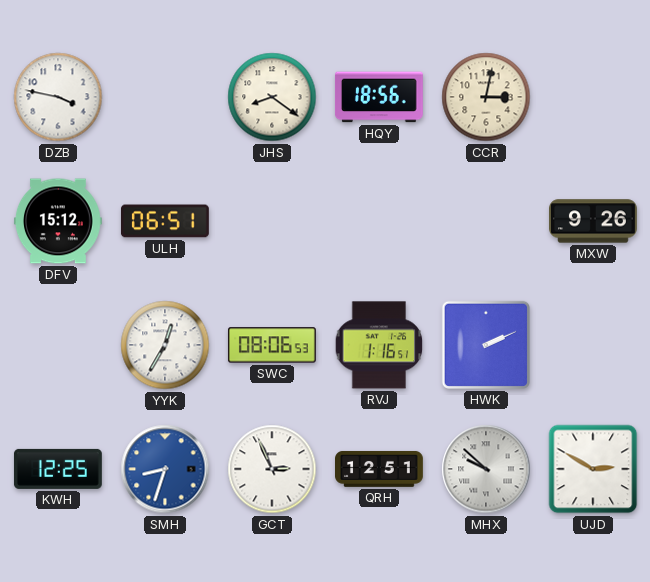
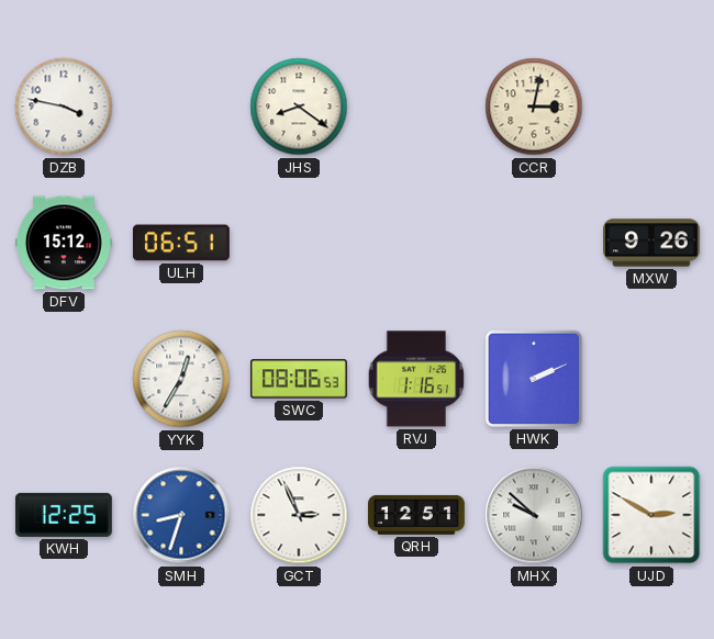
HQY: 18:56 -> none
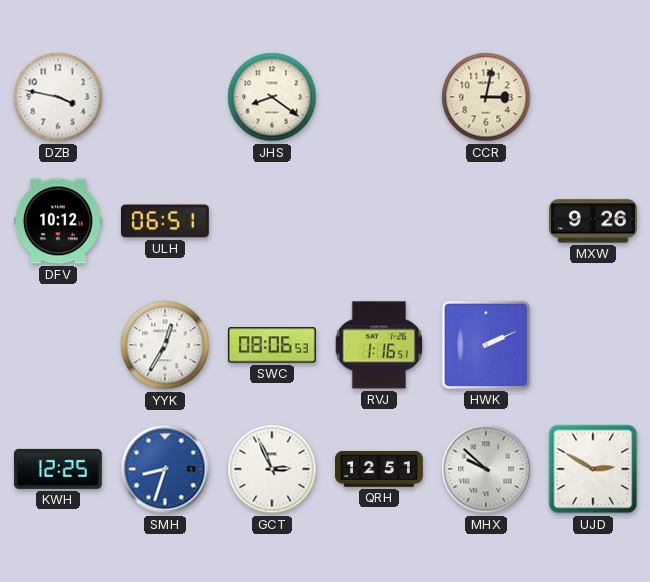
DFV: 15:12 -> 10:12
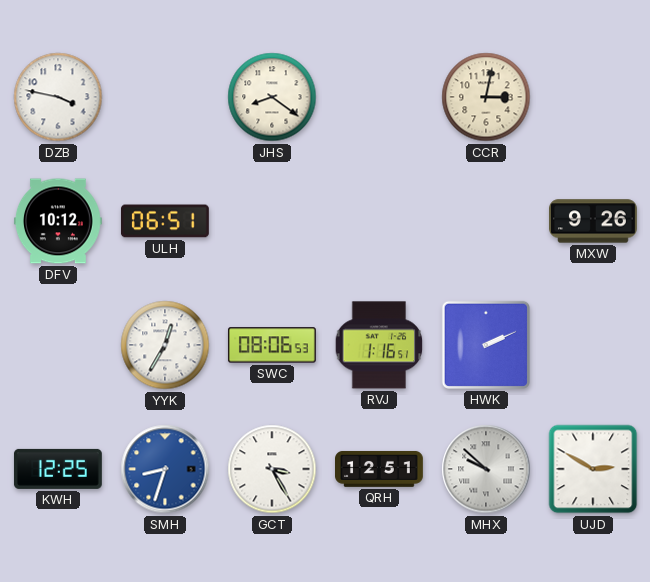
GCT: 2:56 -> 3:25
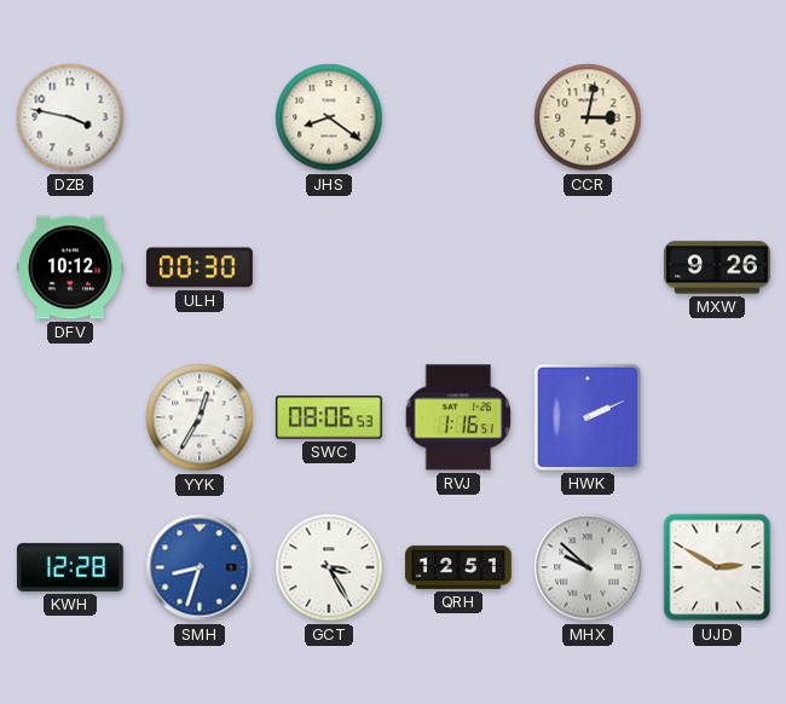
ULH: 06:51 -> 00:30
KWH: 12:25 -> 12:28
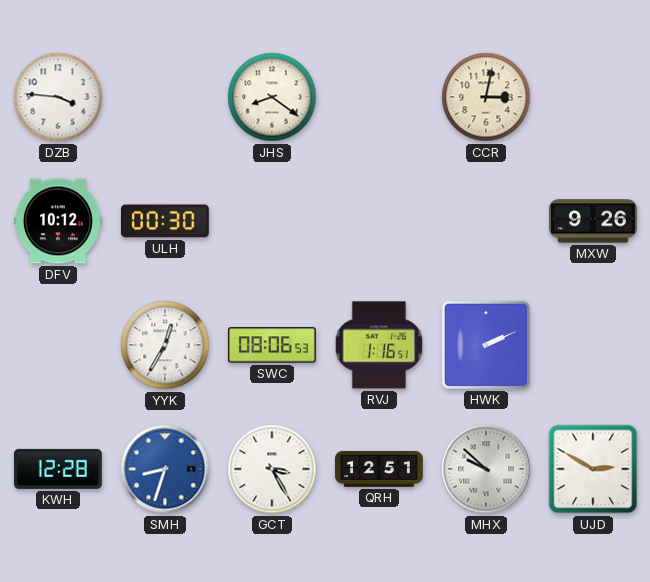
DZB: 3:47 -> 3:46
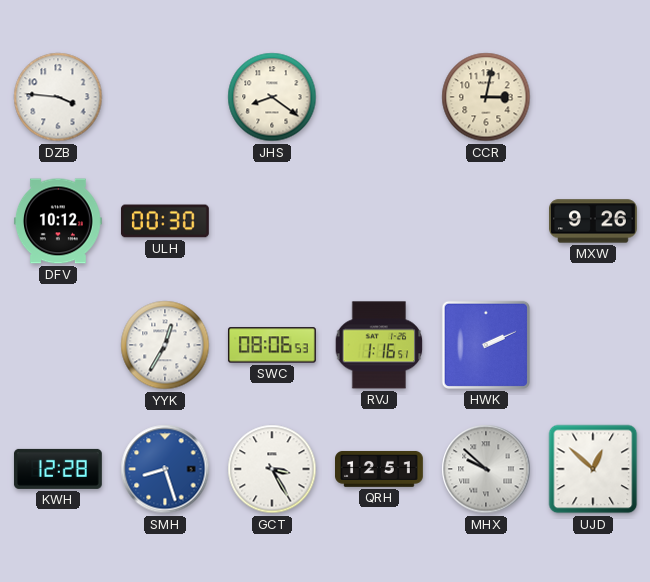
SMH: 8:33 -> 8:27
UJD: 2:50 -> 12:52
